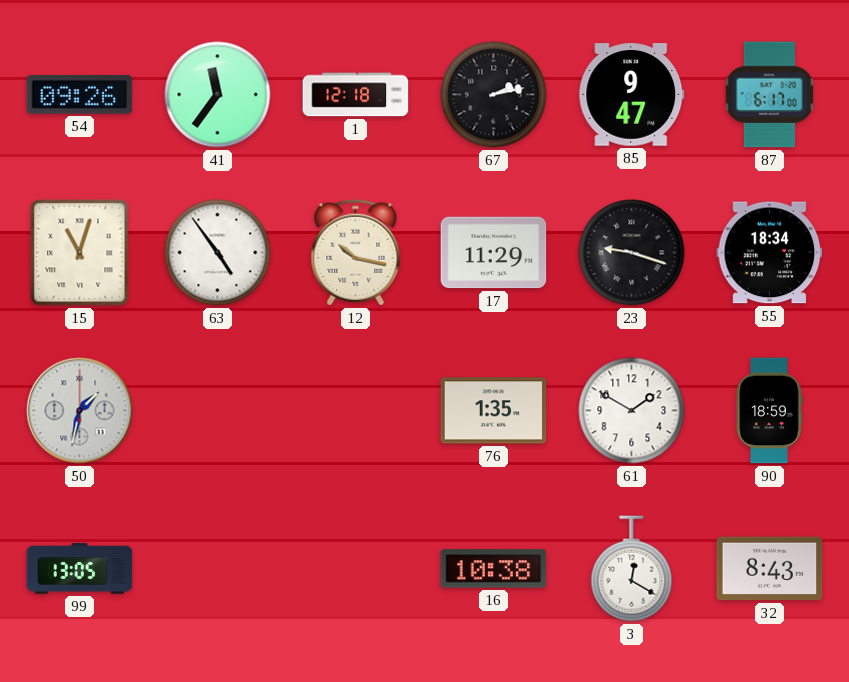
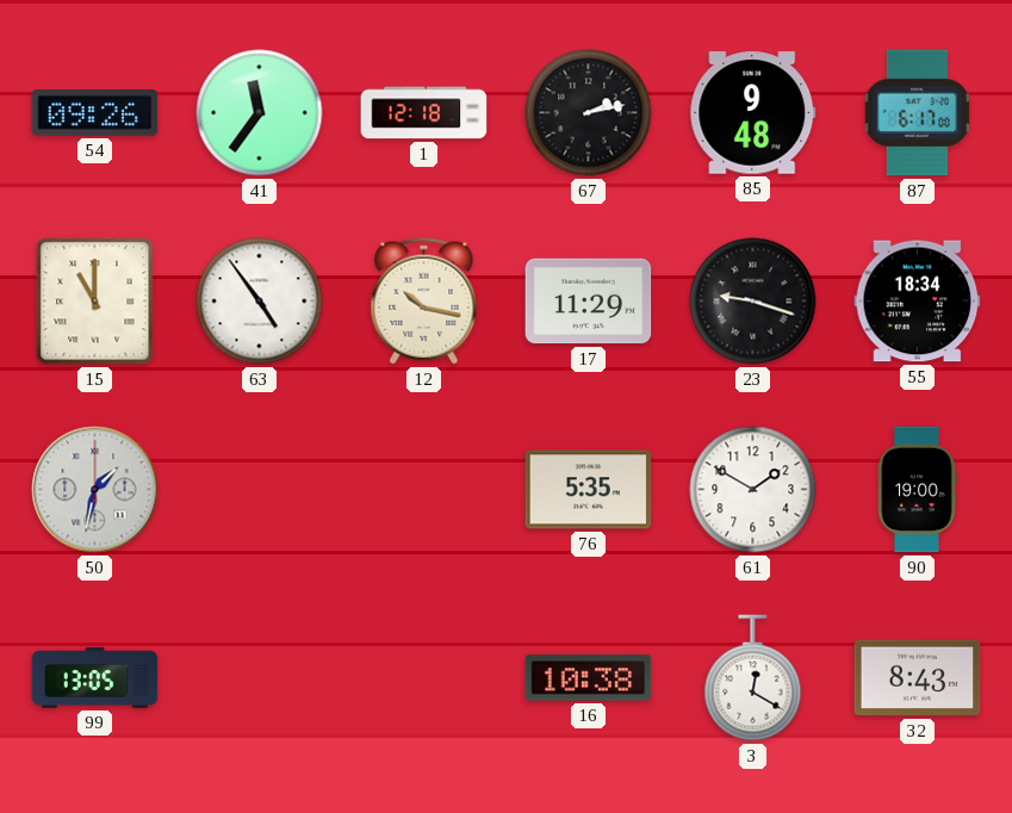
85: 9:47 -> 9:48
15: 11:03 -> 11:00
76: 1:35 -> 5:35
90: 18:59 -> 19:00
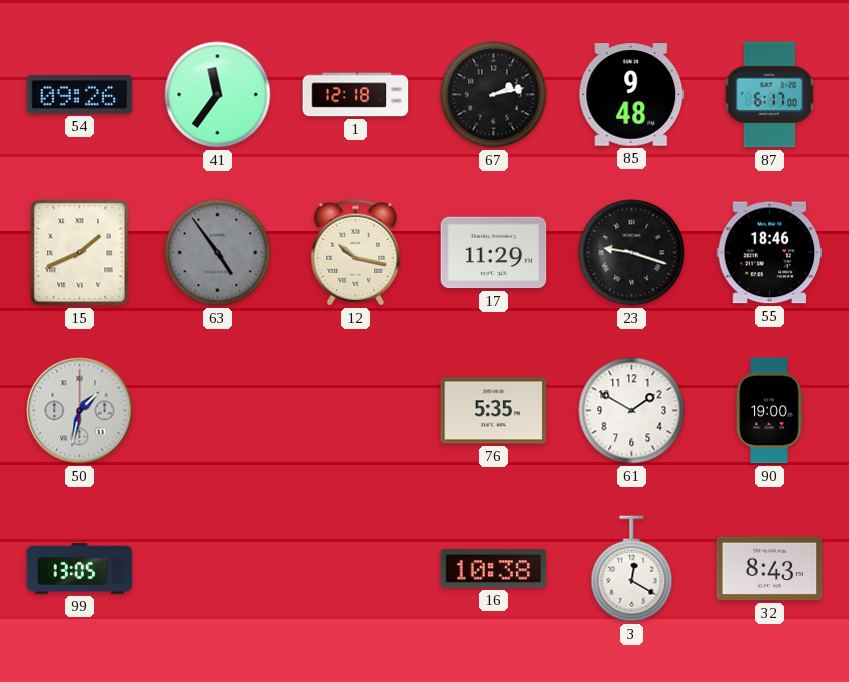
15: 11:00 -> 1:41
63 dial: white -> grey
55: 18:34 -> 18:46
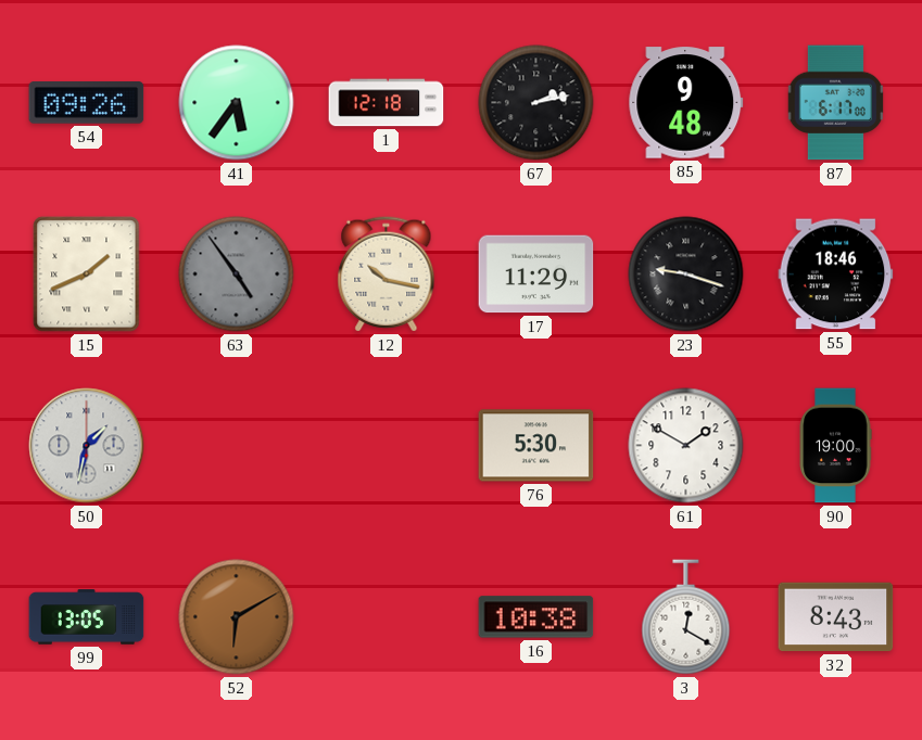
41: 11:36 -> 5:36
76: 5:35 -> 5:30
52: none -> 6:10
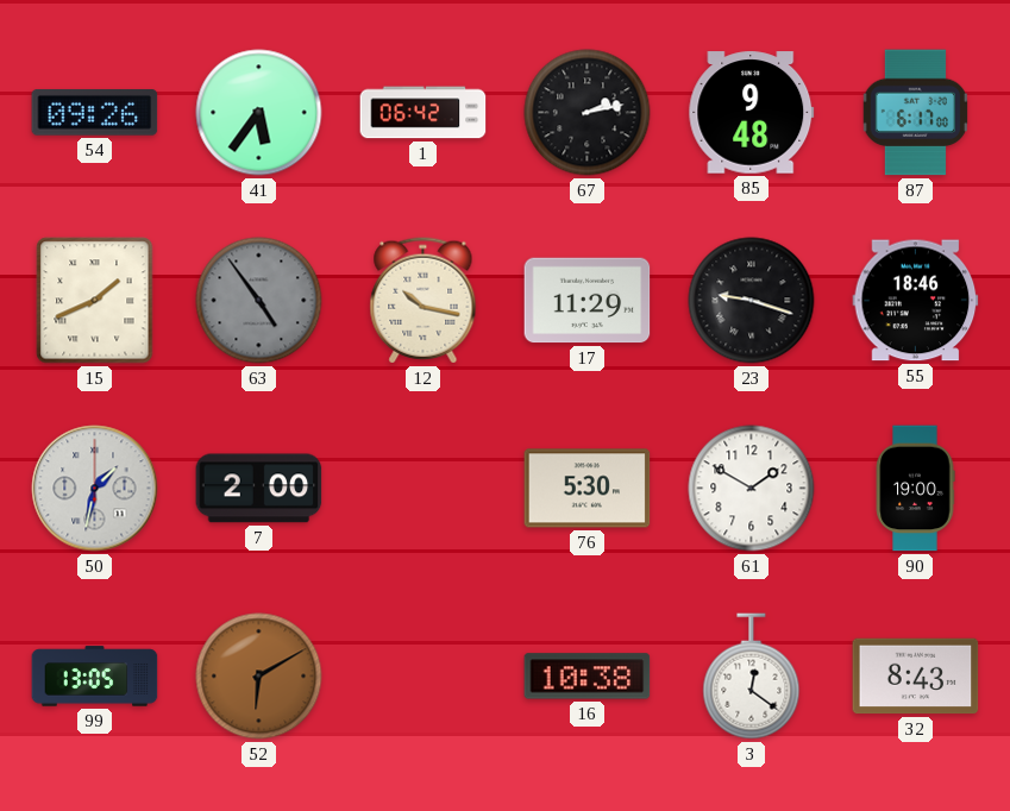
1: 12:18 -> 06:42
7: none -> 2:00
3: 12:20 -> 12:21
